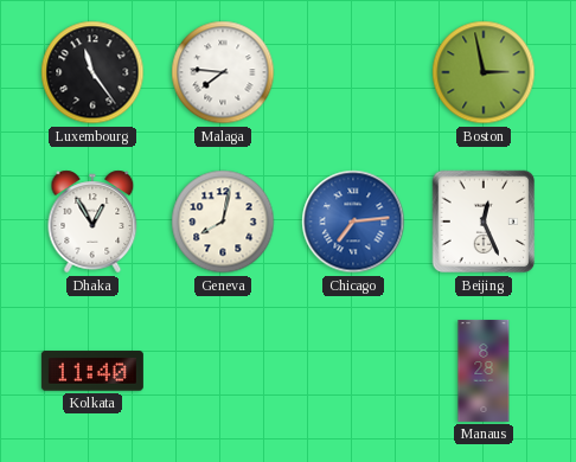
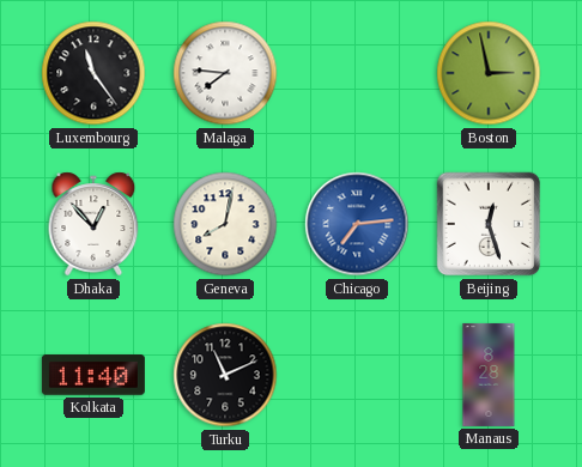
Dhaka: 12:55 -> 12:53
Beijing: 12:26 -> 12:27
Turku: none -> 11:11
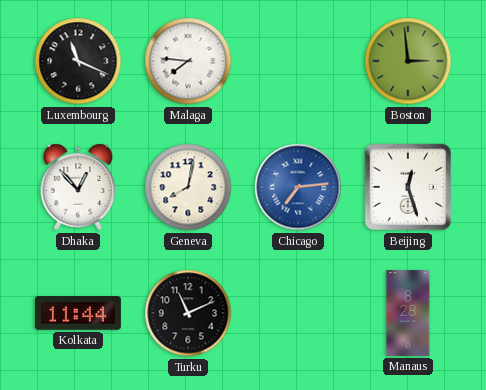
Luxembourg: 11:24 -> 11:19
Boston: 2:58 -> 2:59
Kolkata: 11:40 -> 11:44
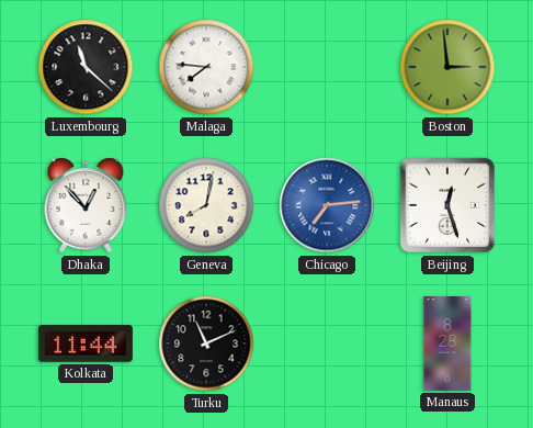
Luxembourg: 11:19 -> 11:22
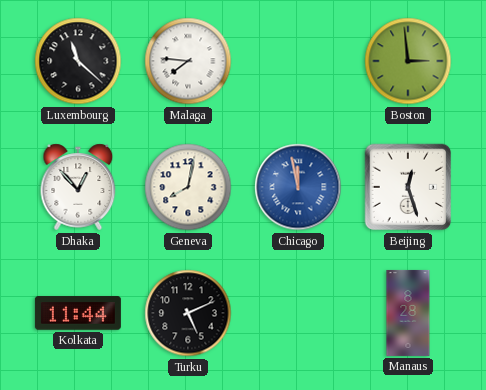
Chicago: 7:14 -> 11:58
Turku: 11:11 -> 5:11
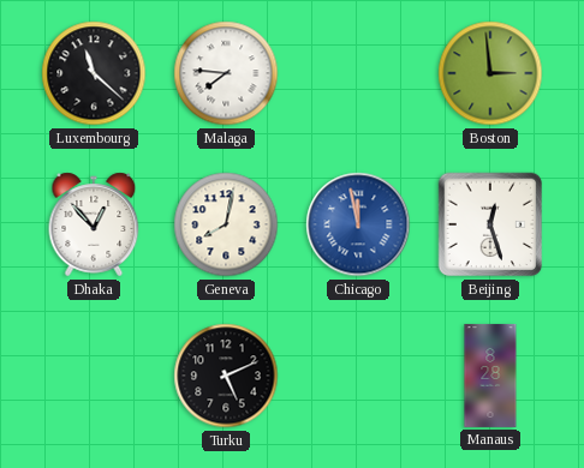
Kolkata: 11:44 -> none
